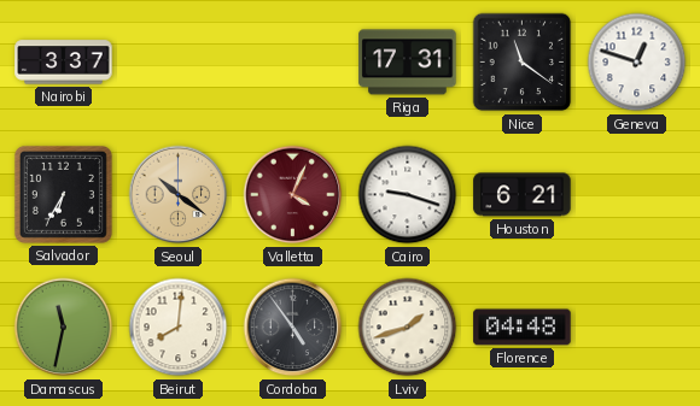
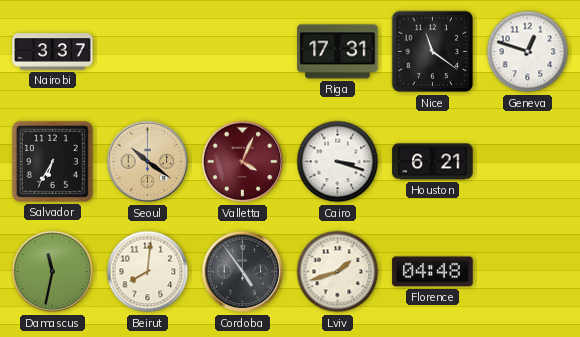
Cairo: 9:18 -> 3:18
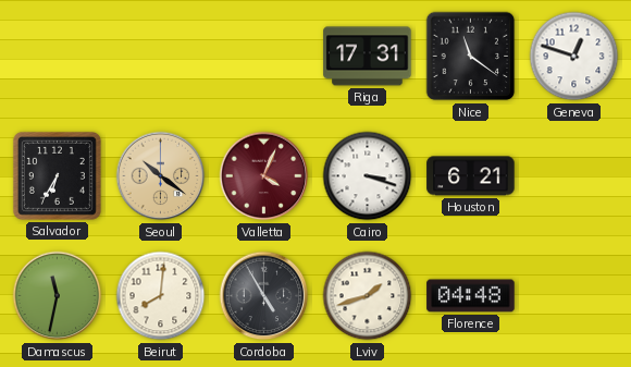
Nairobi: 3:37 -> none
Cordoba: 4:54 -> 4:55
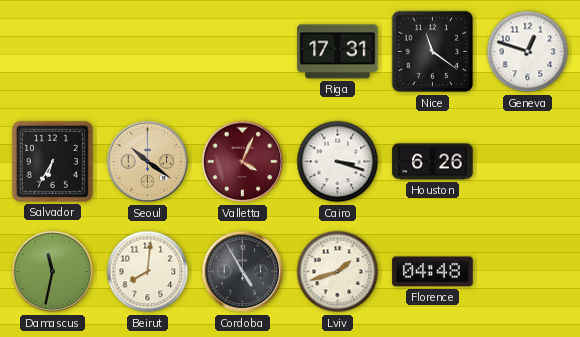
Houston: 6:21 -> 6:26
